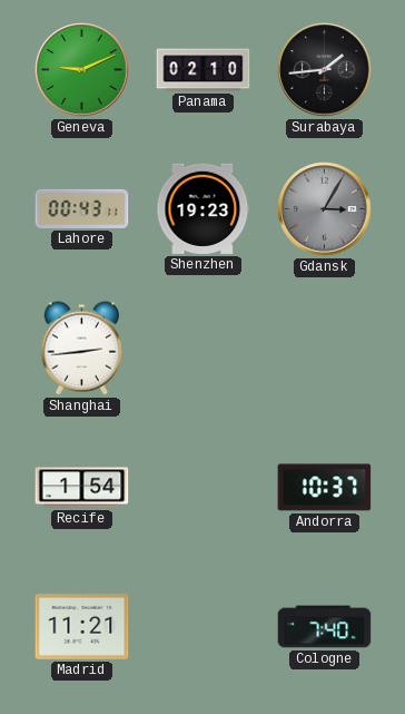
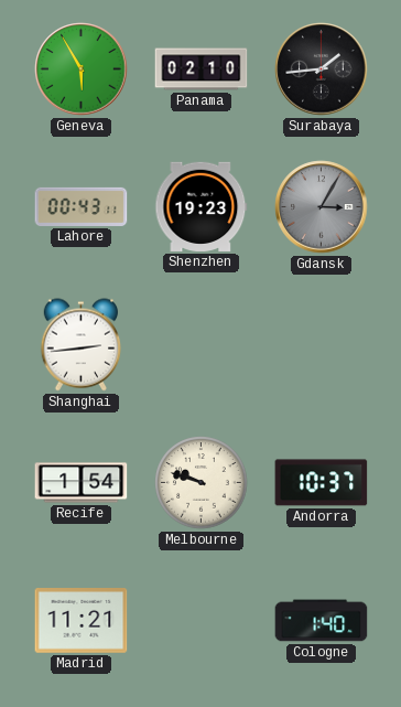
Geneva: 9:11 -> 5:55
Melbourne: none -> 9:48
Cologne: 7:40 -> 1:40
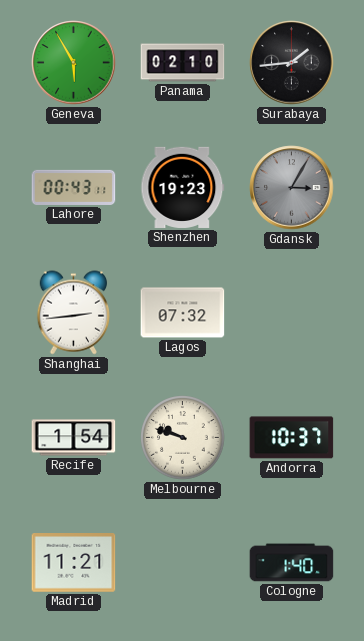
Lagos: none -> 07:32
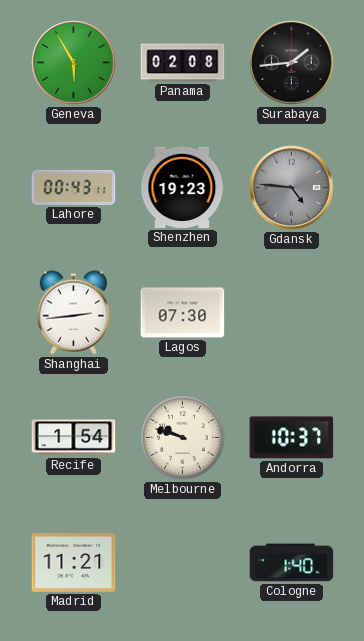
Panama: 02:10 -> 02:08
Gdansk: 3:05 -> 4:46
Lagos: 07:32 -> 07:30
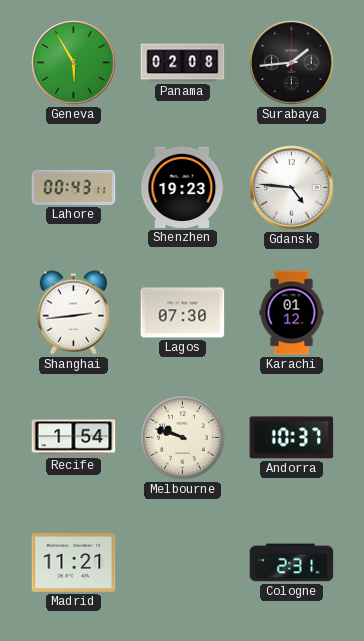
Gdansk dial: grey -> white
Karachi: none -> 01:12
Cologne: 1:40 -> 2:31
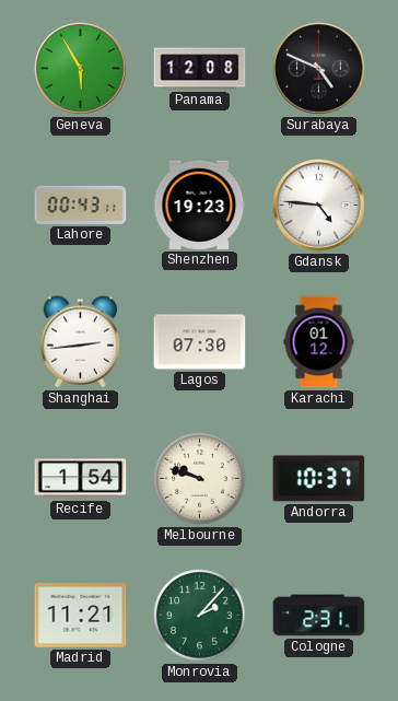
Panama: 02:08 -> 12:08
Surabaya: 1:44 -> 4:49
Monrovia: none -> 2:07
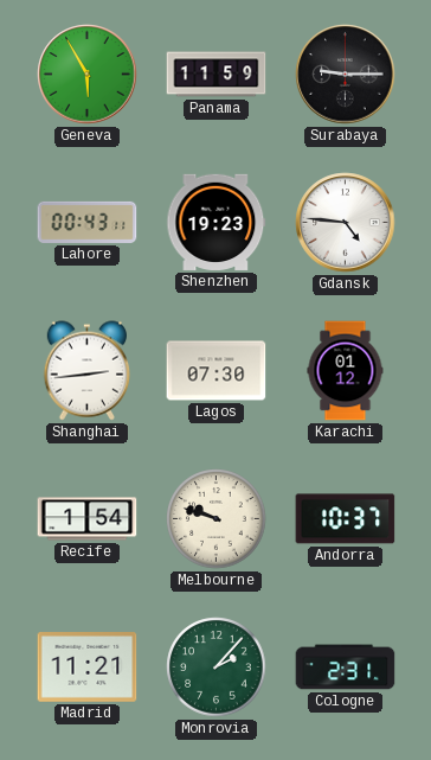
Panama: 12:08 -> 11:59
Surabaya: 4:49 -> 9:15
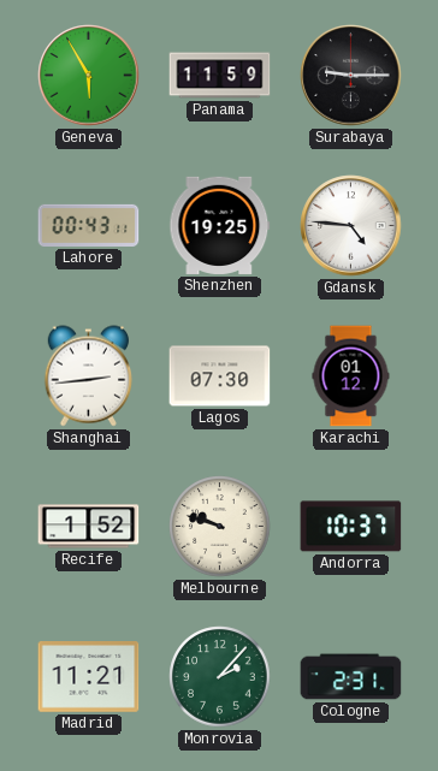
Shenzhen: 19:23 -> 19:25
Recife: 1:54 -> 1:52
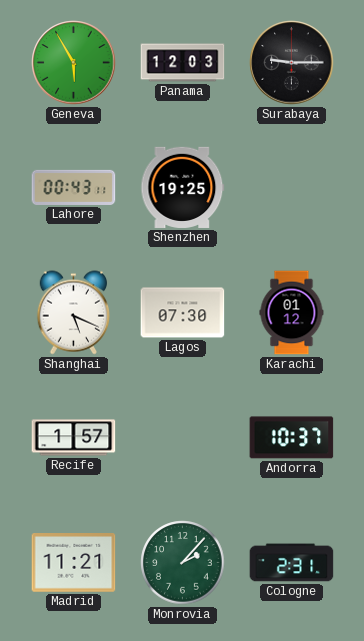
Panama: 11:59 -> 12:03
Gdansk: 4:46 -> none
Shanghai: 2:44 -> 5:19
Recife: 1:52 -> 1:57
Melbourne: 9:48 -> none
